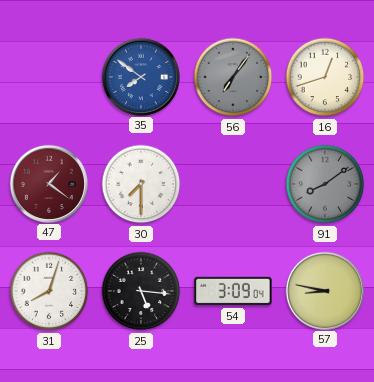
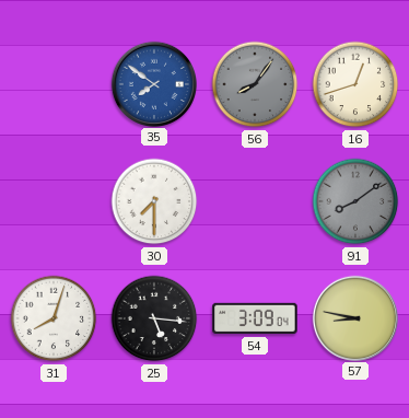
56: 7:06 -> 8:06
47: 1:21 -> none
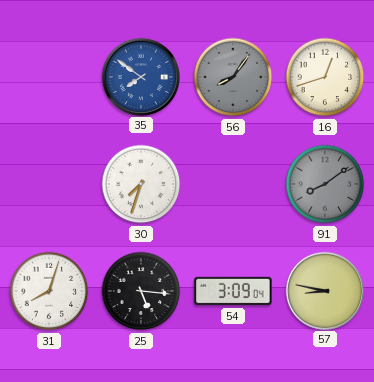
30: 7:30 -> 7:33
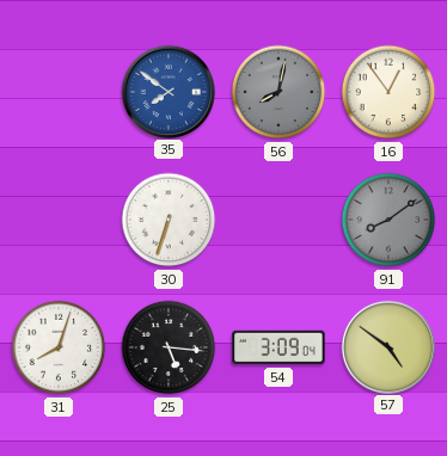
56: 8:06 -> 8:02
16: 12:42 -> 12:54
30: 7:33 -> 6:33
57: 8:47 -> 4:51
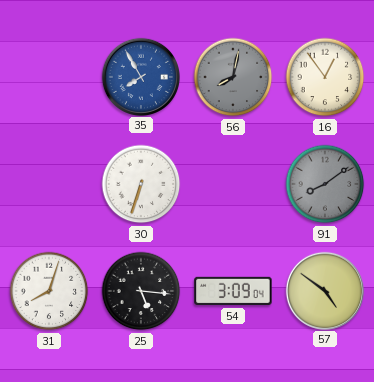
35: 7:51 -> 7:55
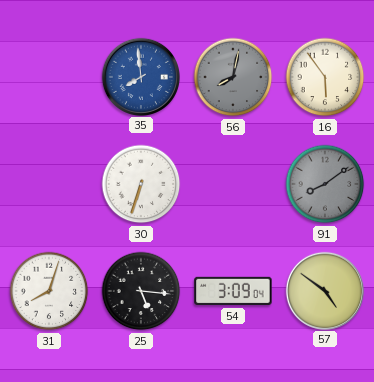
35: 7:55 -> 7:59
16: 12:54 -> 5:54
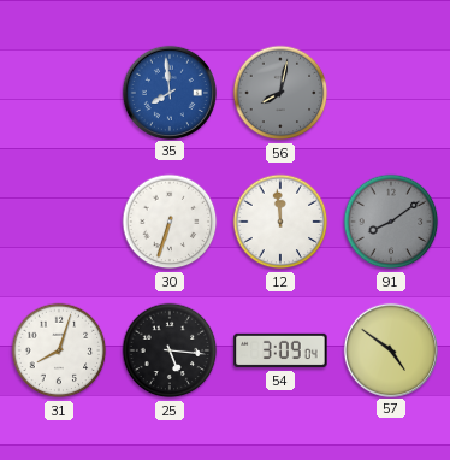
16: 5:54 -> none
12: none -> 11:59
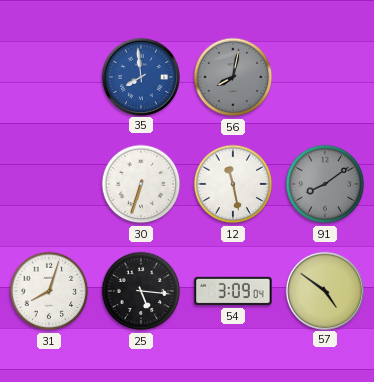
12: 11:59 -> 11:28
